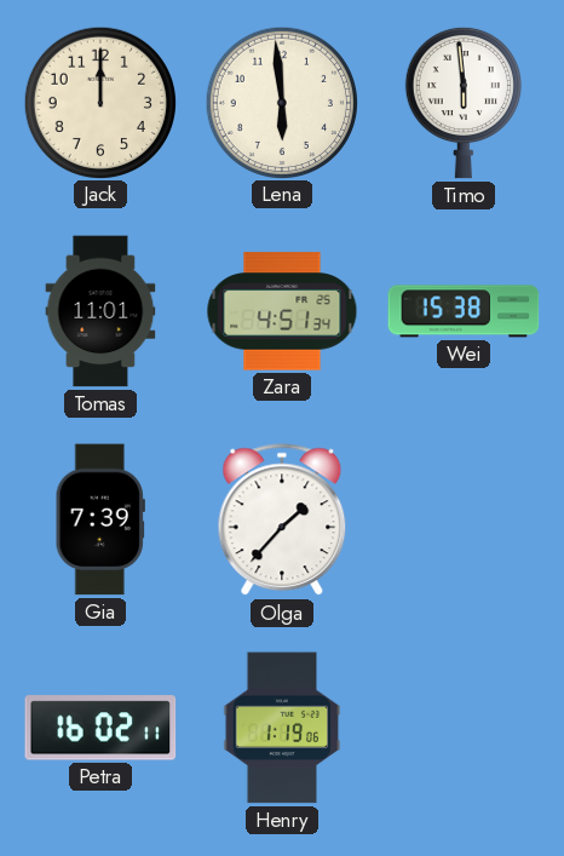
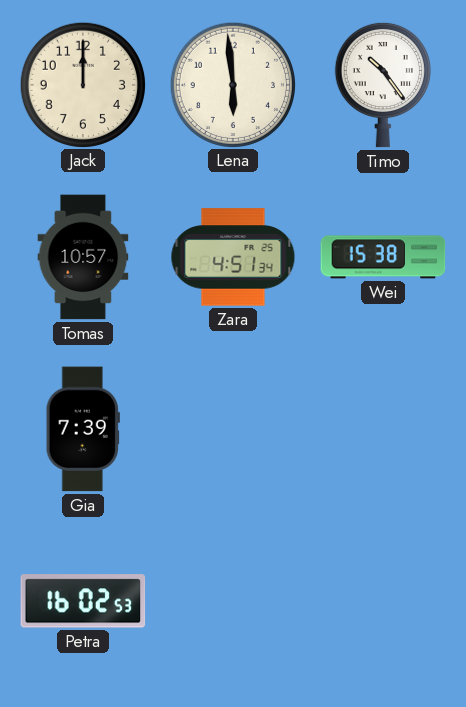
Timo: 5:59 -> 10:24
Tomas: 11:01 -> 10:57
Olga: 1:37 -> none
Petra: 16:02:11 -> 16:02:53
Henry: 1:19 -> none
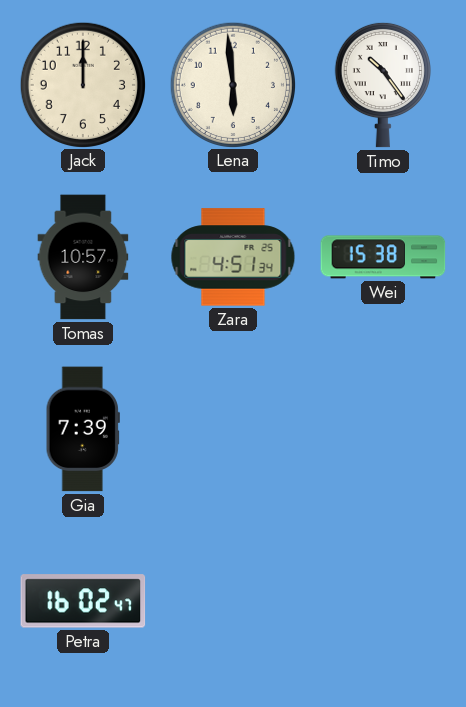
Petra: 16:02:53 -> 16:02:47
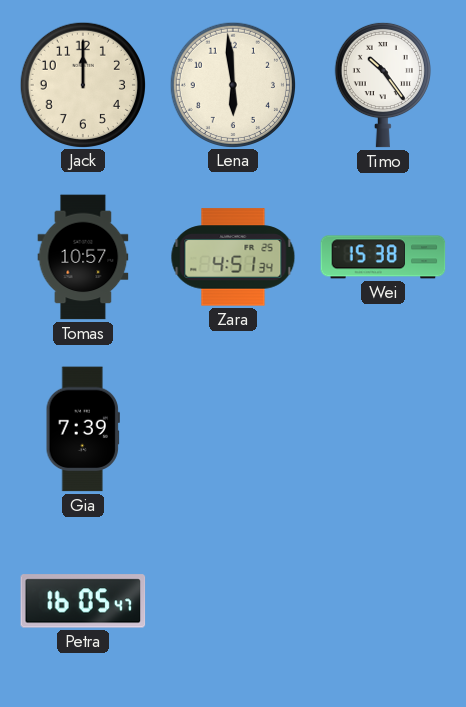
Petra: 16:02 -> 16:05
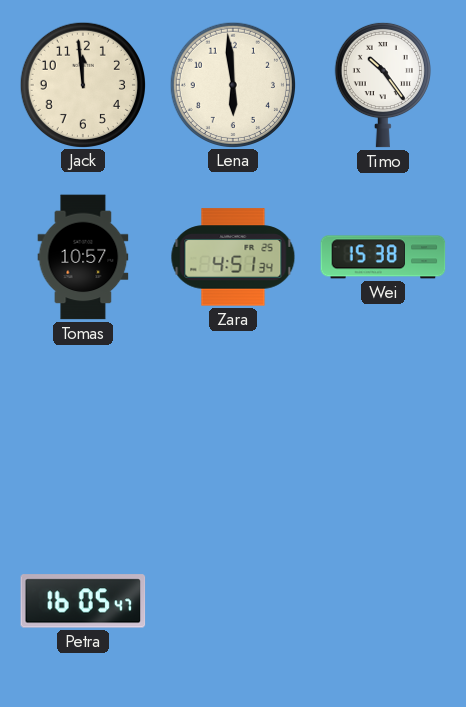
Jack: 12:00 -> 11:59
Gia: 7:39 -> none
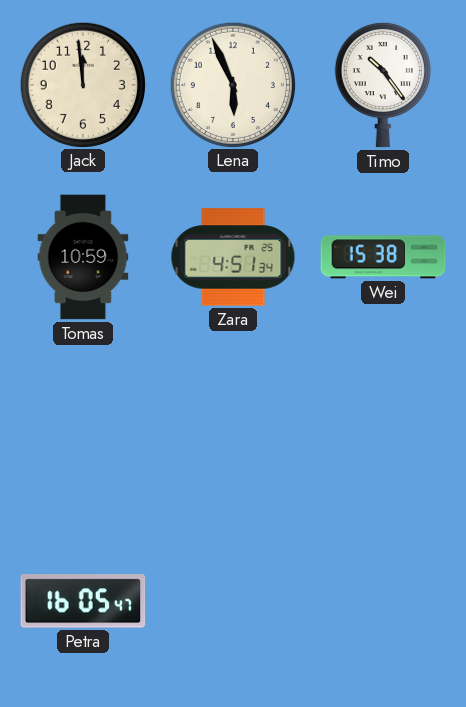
Lena: 5:59 -> 5:56
Tomas: 10:57 -> 10:59
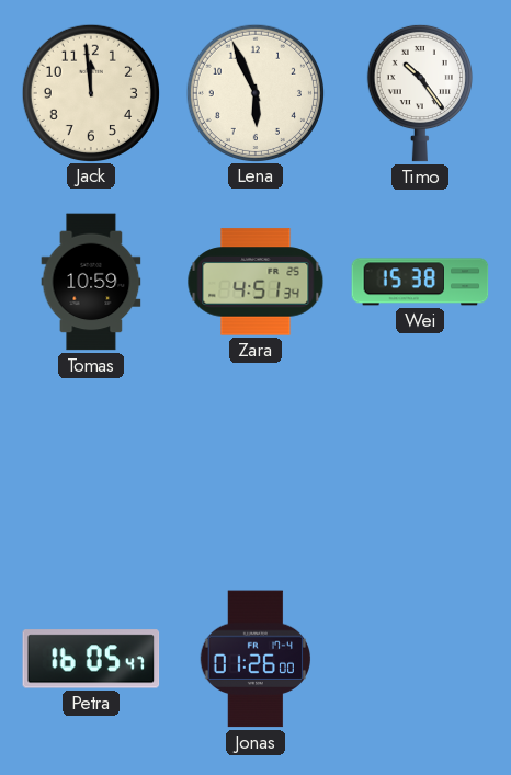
Jonas: none -> 01:26
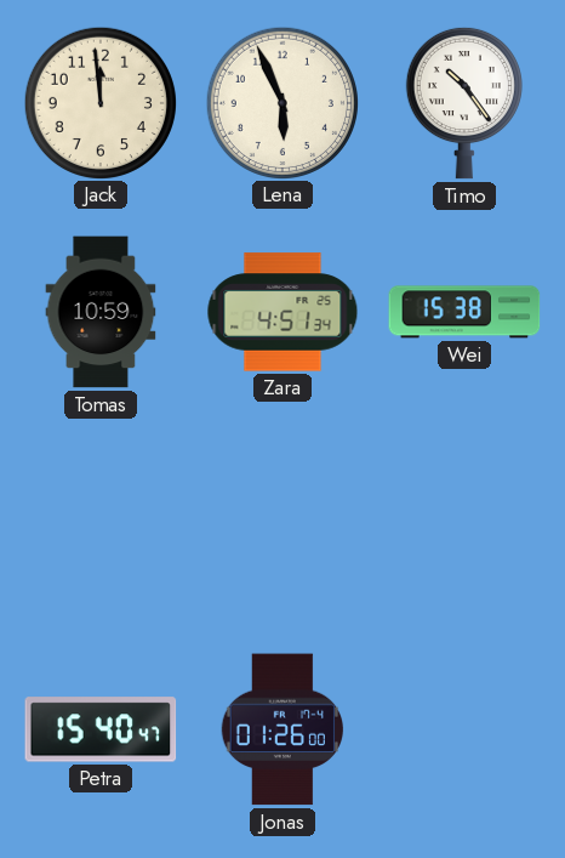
Petra: 16:05 -> 15:40
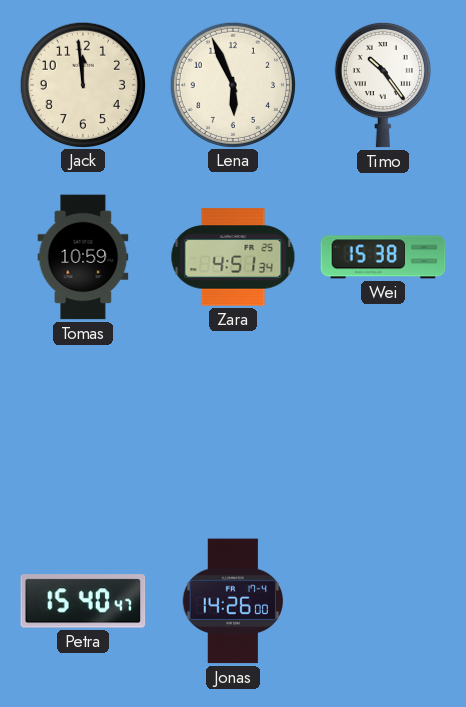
Jonas: 01:26 -> 14:26
